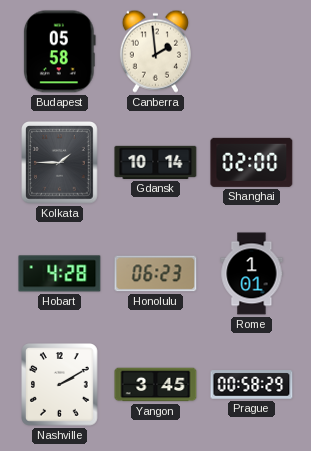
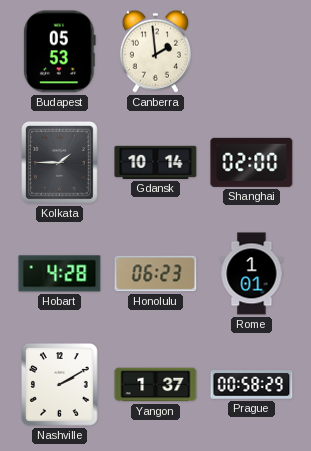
Budapest: 05:58 -> 05:53
Yangon: 3:45 -> 1:37
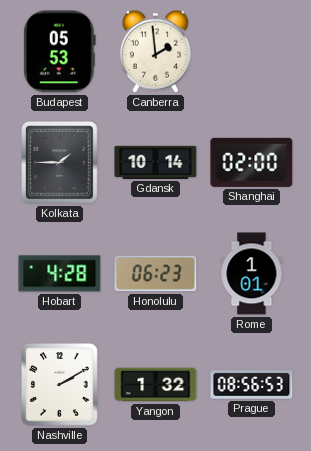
Yangon: 1:37 -> 1:32
Prague: 00:58 -> 08:56
